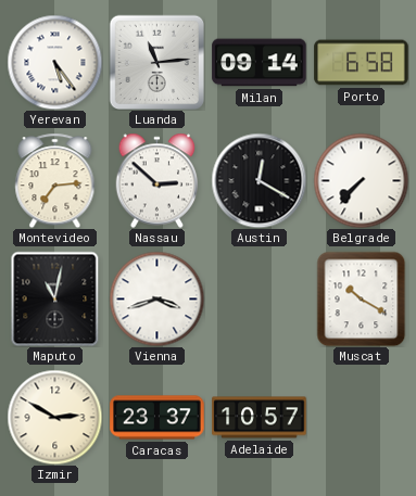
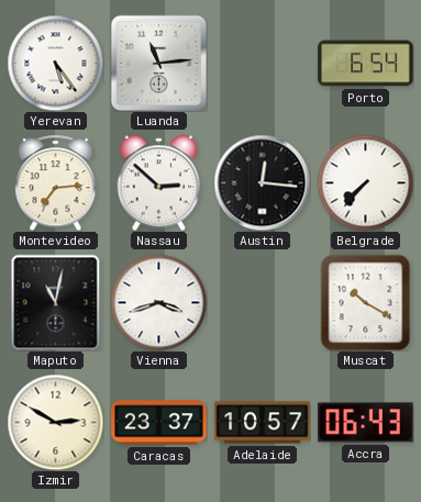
Milan: 09:14 -> none
Porto: 6:58 -> 6:54
Austin: 12:20 -> 12:16
Accra: none -> 06:43
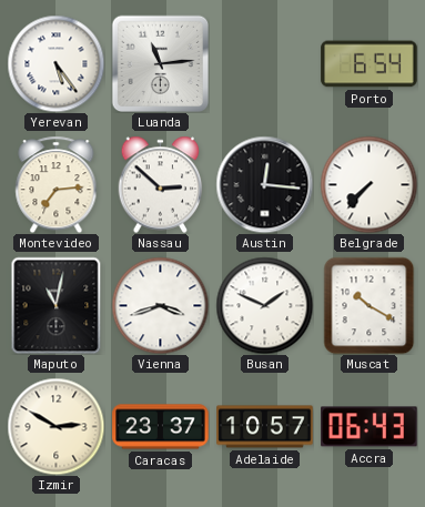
Busan: none -> 1:49
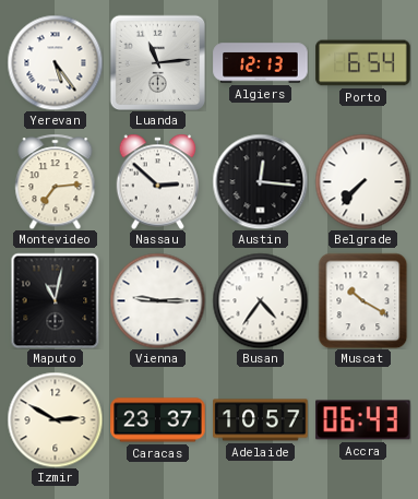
Algiers: none -> 12:13
Vienna: 3:42 -> 9:15
Busan: 1:49 -> 4:36
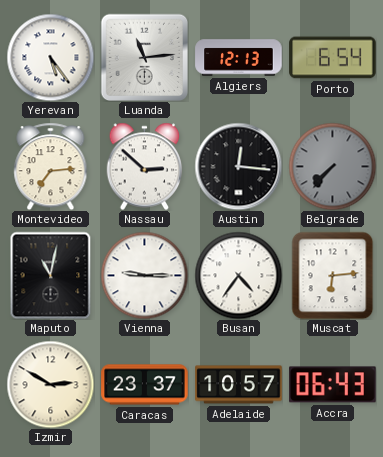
Belgrade dial: white -> grey
Muscat: 10:20 -> 6:14
